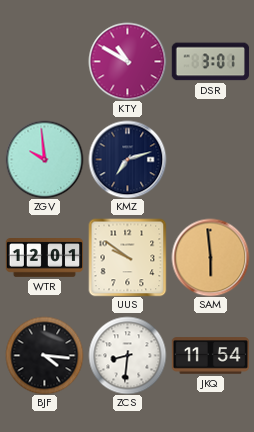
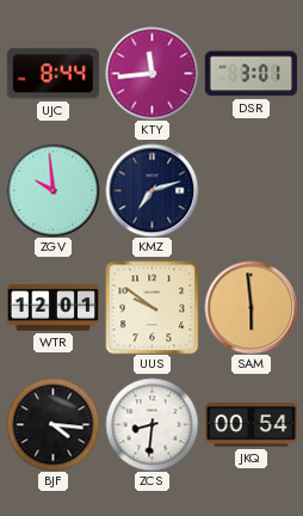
UJC: none -> 8:44
KTY: 10:50 -> 11:44
JKQ: 11:54 -> 00:54
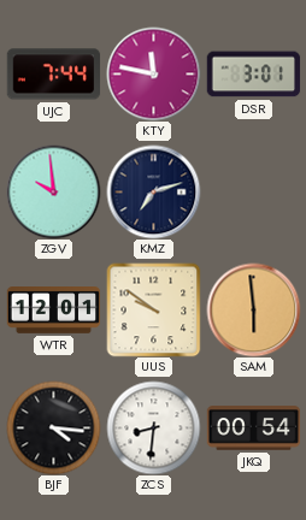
UJC: 8:44 -> 7:44
KTY: 11:44 -> 11:47
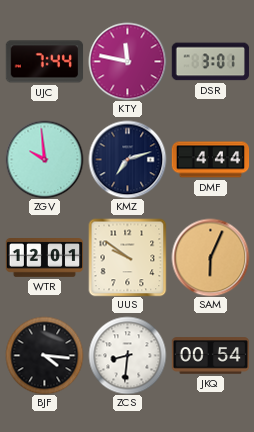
DMF: none -> 4:44
SAM: 5:59 -> 6:04
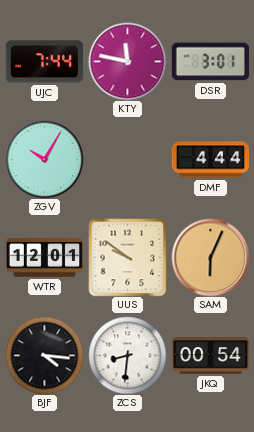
ZGV: 9:59 -> 10:05
KMZ: 7:12 -> none
